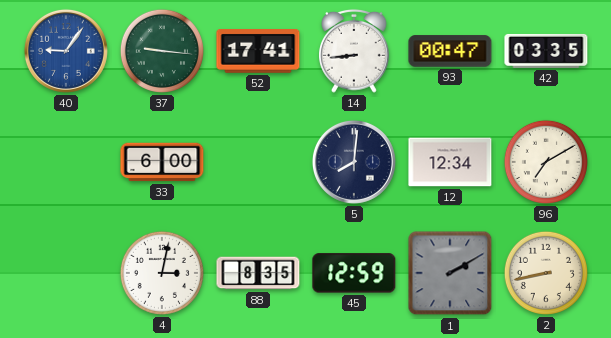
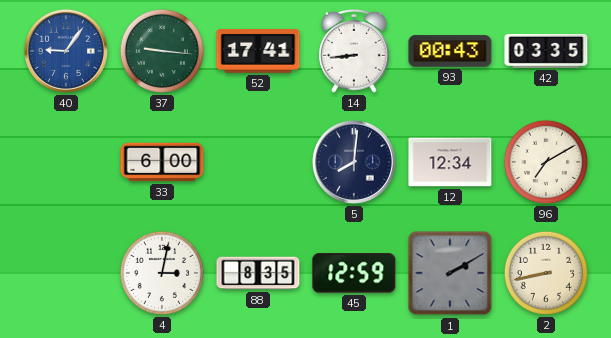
93: 00:47 -> 00:43
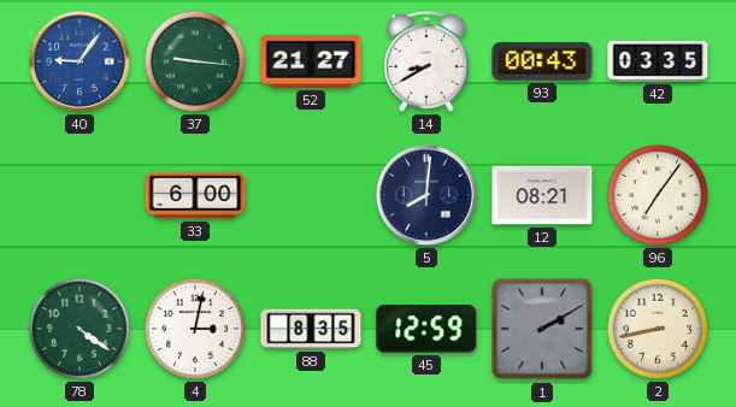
52: 17:41 -> 21:27
14: 8:44 -> 8:40
12: 12:34 -> 08:21
96: 7:10 -> 7:06
78: none -> 4:21
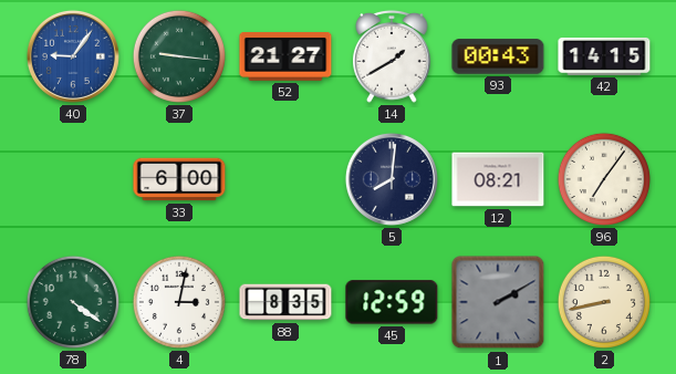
14: 8:40 -> 1:40
42: 03:35 -> 14:15
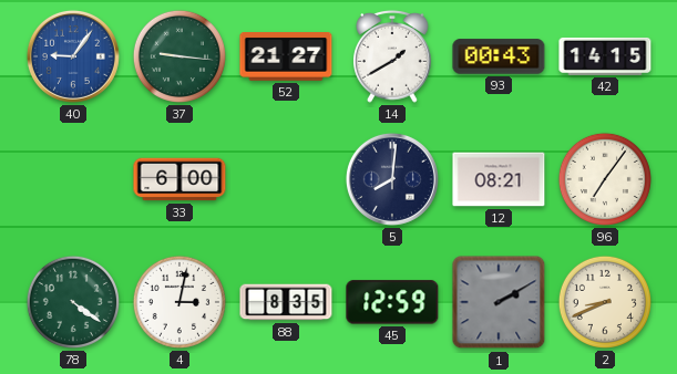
2: 8:43 -> 8:41
